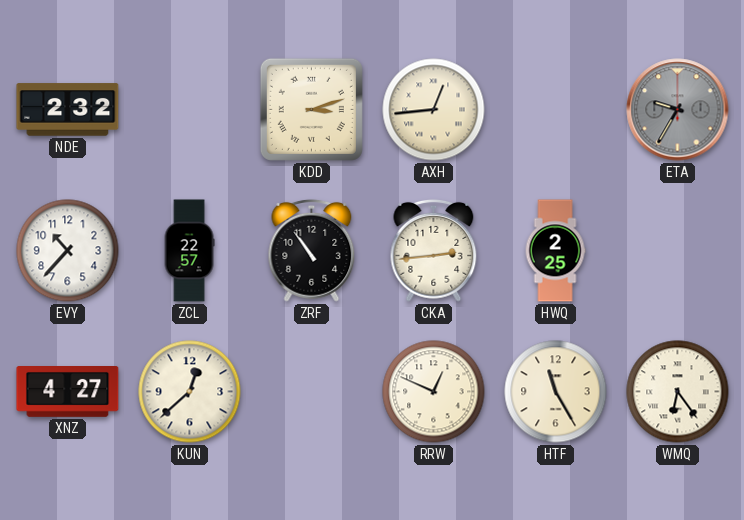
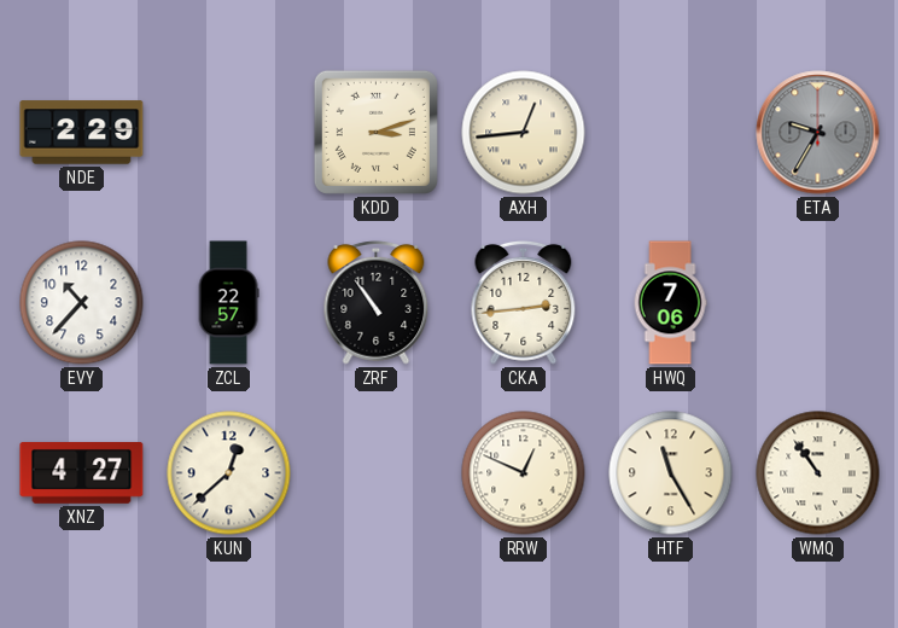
NDE: 2:32 -> 2:29
HWQ: 2:25 -> 7:06
WMQ: 6:24 -> 10:54
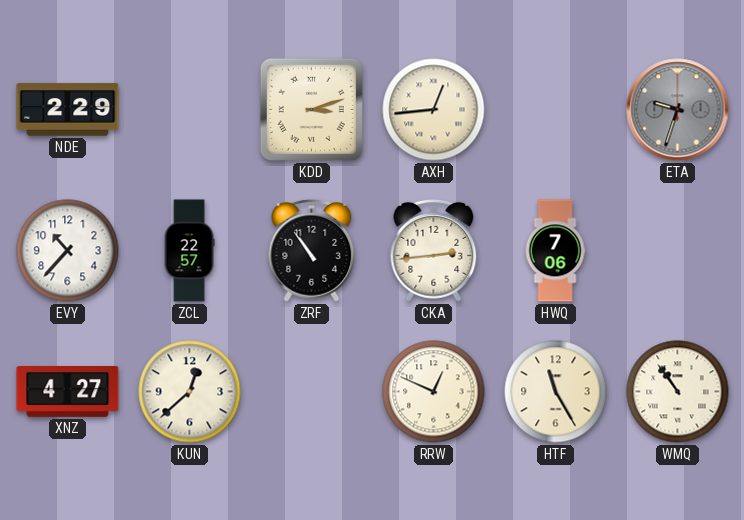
ETA: 9:35 -> 9:33
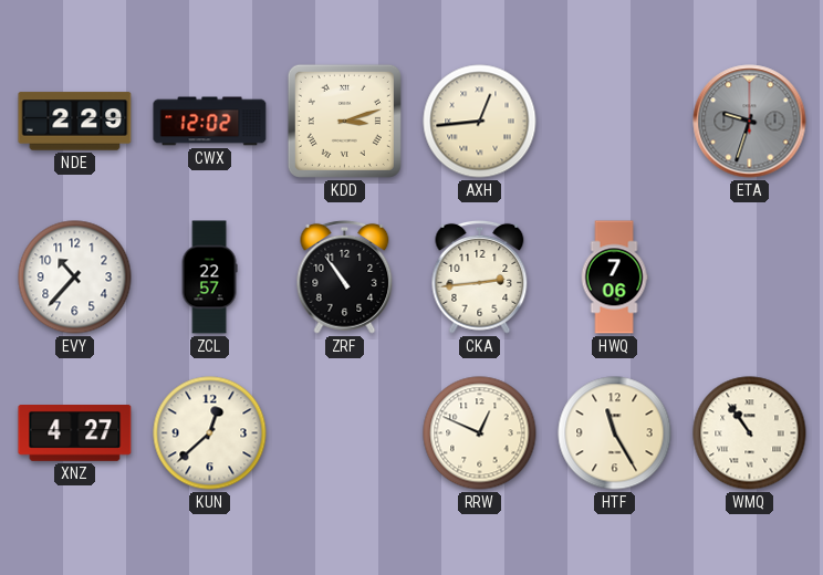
CWX: none -> 12:02
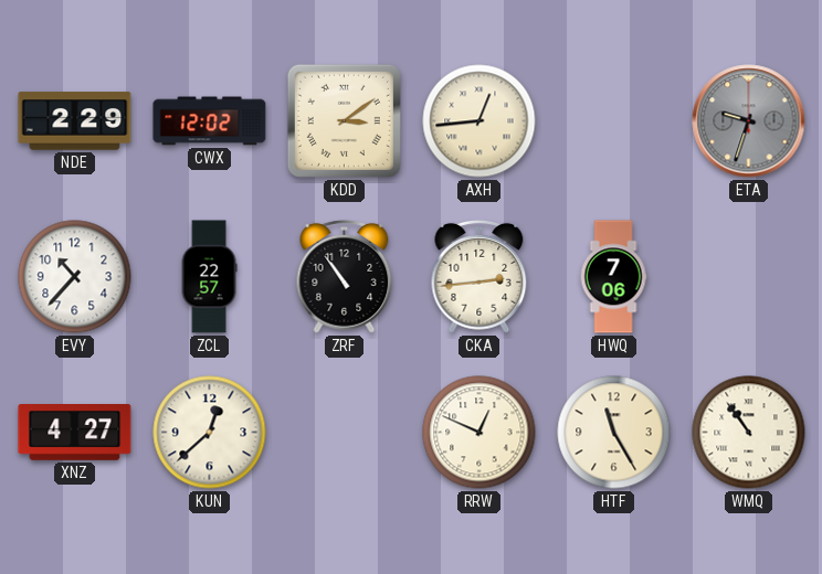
KDD: 3:12 -> 3:09
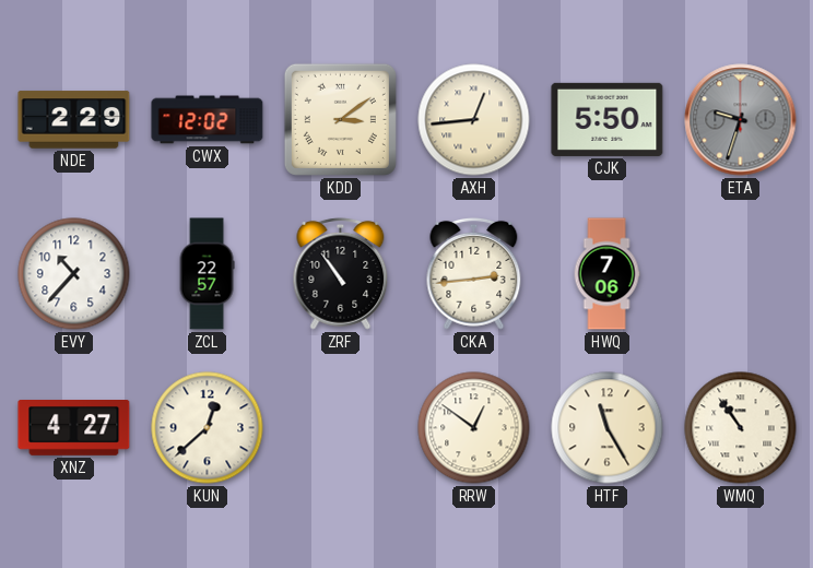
CJK: none -> 5:50
RRW: 12:49 -> 12:51
